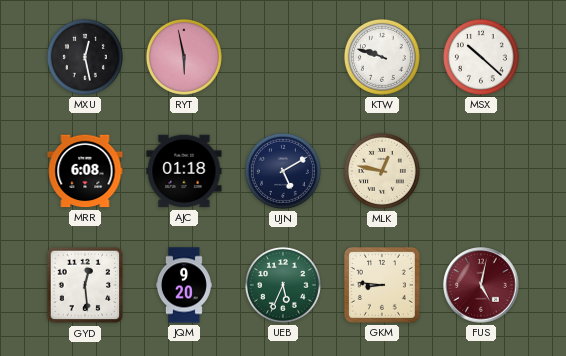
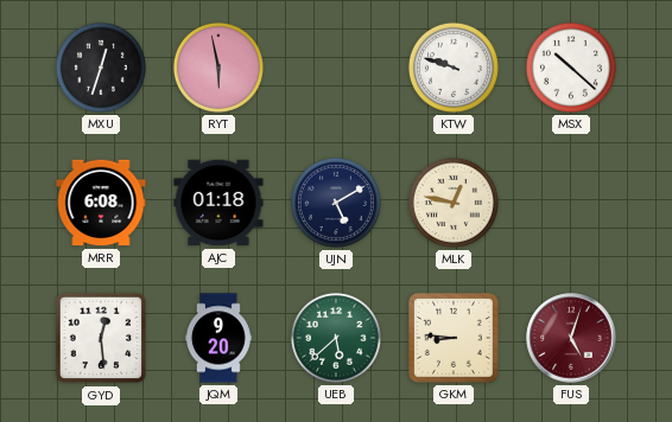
MXU: 12:28 -> 12:33
UEB: 5:34 -> 5:38
FUS: 5:02 -> 5:03
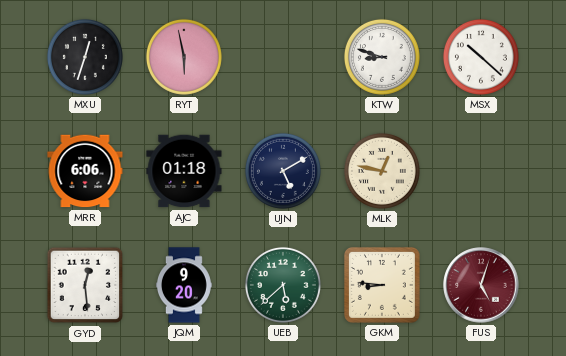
KTW: 9:48 -> 8:48
MRR: 6:08 -> 6:06
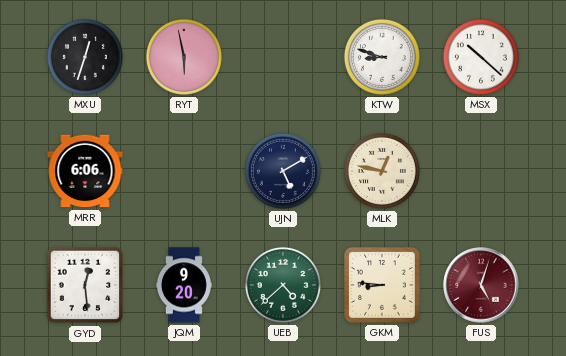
AJC: 01:18 -> none
UEB: 5:38 -> 4:38
